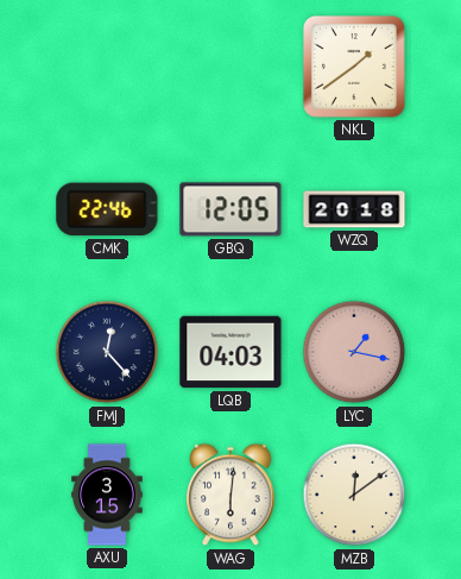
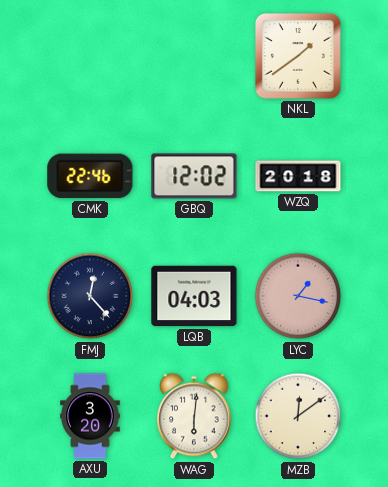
GBQ: 12:05 -> 12:02
AXU: 3:15 -> 3:20
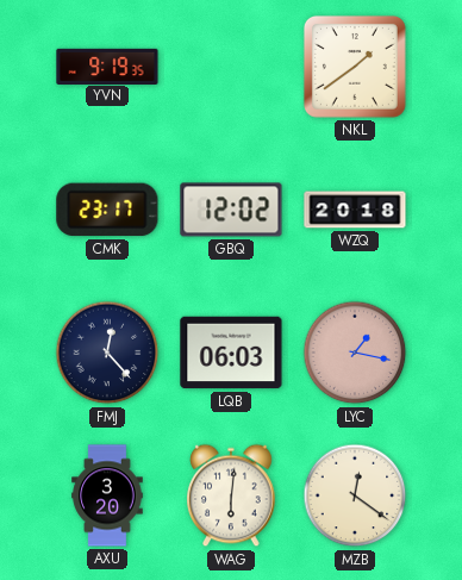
YVN: none -> 9:19
CMK: 22:46 -> 23:17
LQB: 04:03 -> 06:03
MZB: 12:09 -> 12:21
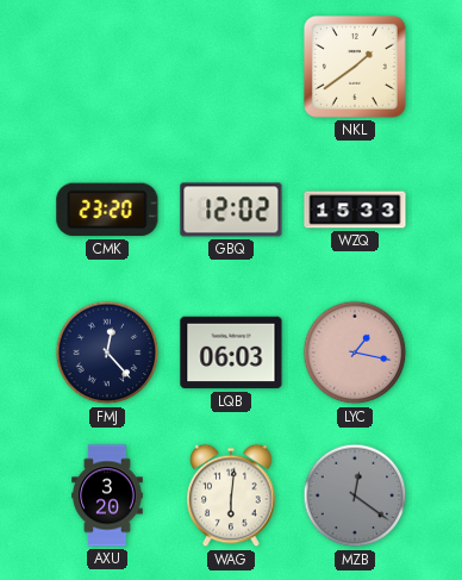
YVN: 9:19 -> none
CMK: 23:17 -> 23:20
WZQ: 20:18 -> 15:33
MZB dial: cream -> grey
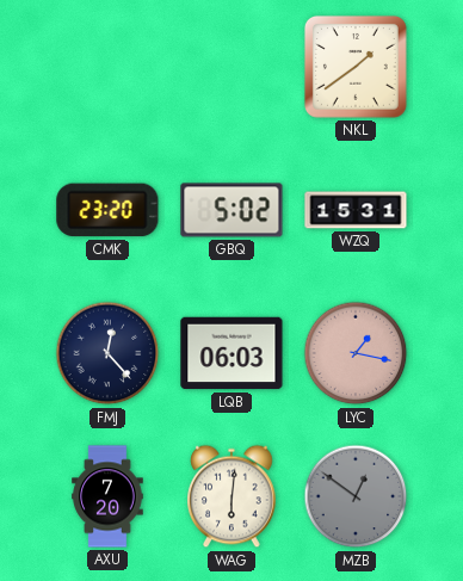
GBQ: 12:02 -> 5:02
WZQ: 15:33 -> 15:31
AXU: 3:20 -> 7:20
MZB: 12:21 -> 12:51
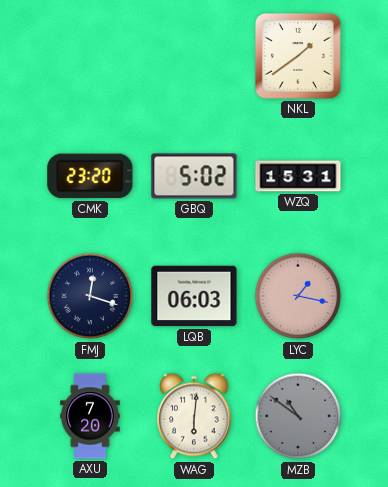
FMJ: 12:23 -> 12:18
MZB: 12:51 -> 10:51
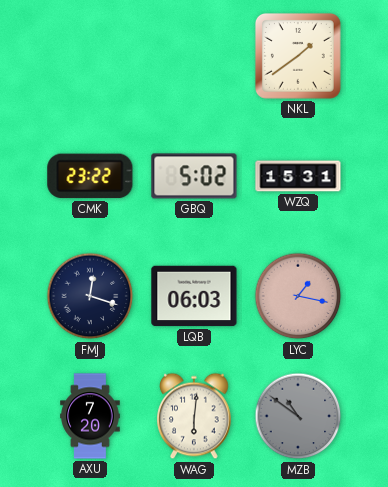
CMK: 23:20 -> 23:22
